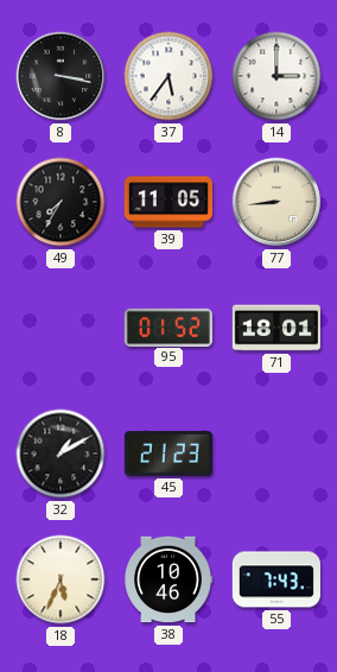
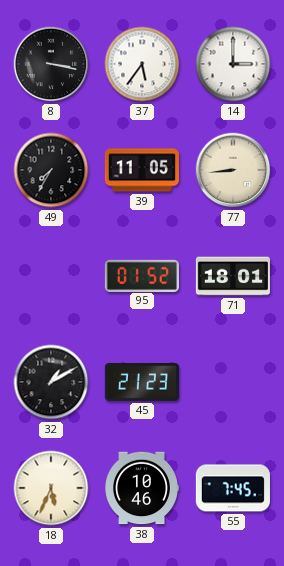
55: 7:43 -> 7:45
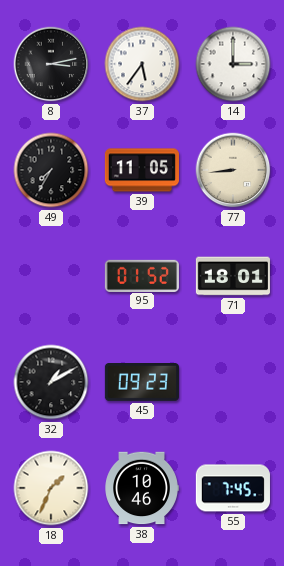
8: 3:17 -> 3:13
45: 21:23 -> 09:23
18: 5:34 -> 1:34
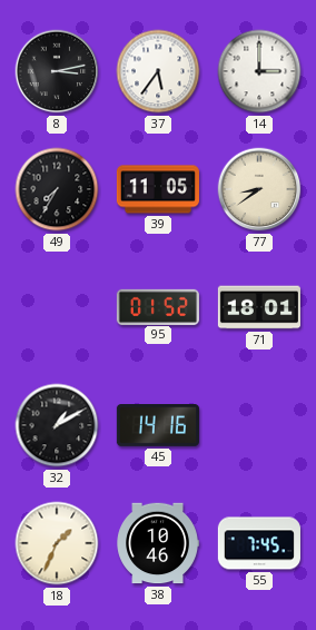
77: 8:44 -> 8:39
45: 09:23 -> 14:16
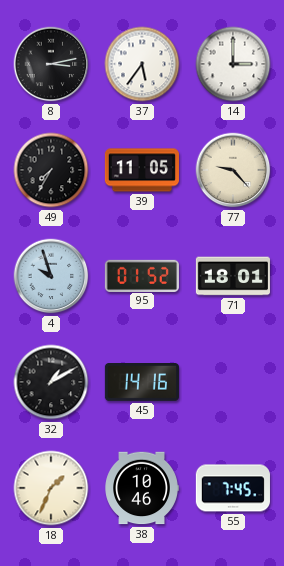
77: 8:39 -> 9:23
4: none -> 9:57
